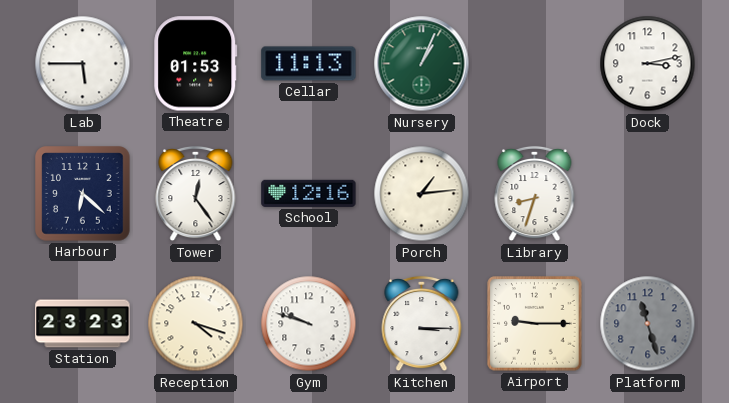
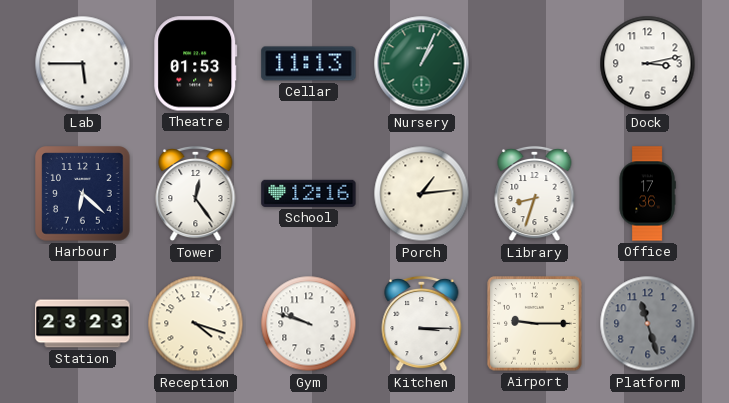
Office: none -> 17:36
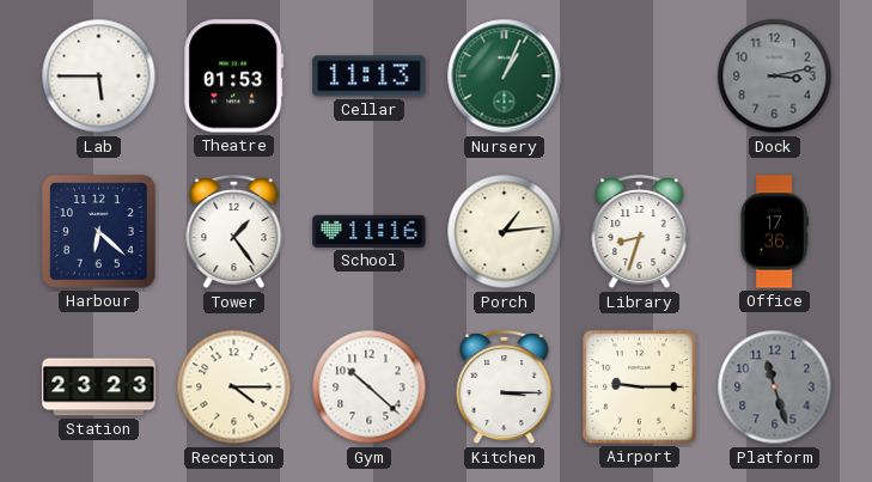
Dock dial: white -> grey
Tower: 12:24 -> 1:24
School: 12:16 -> 11:16
Reception: 4:18 -> 4:15
Gym: 9:48 -> 10:22
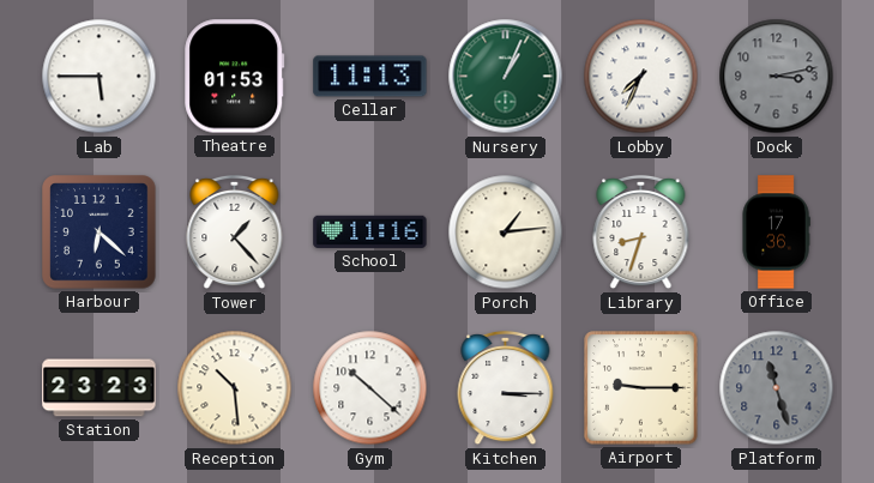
Lobby: none -> 7:34
Tower: 1:24 -> 1:23
Reception: 4:15 -> 10:29
